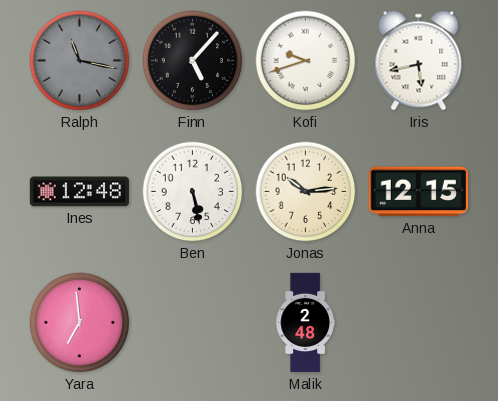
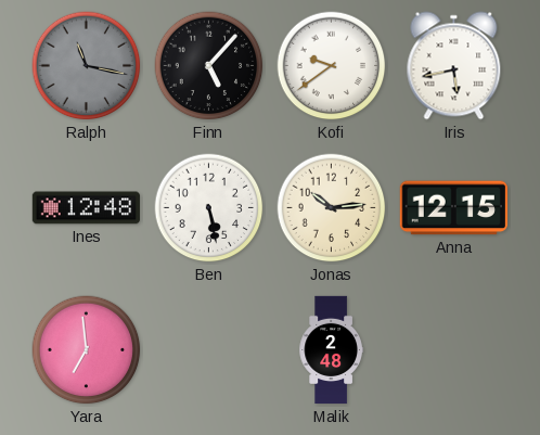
Kofi: 9:42 -> 9:39
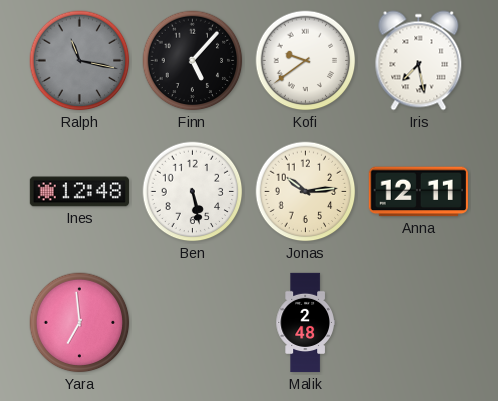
Iris: 5:43 -> 7:28
Anna: 12:15 -> 12:11
